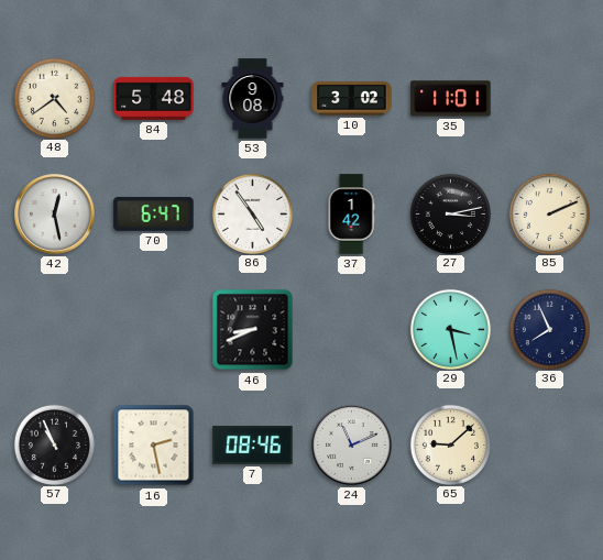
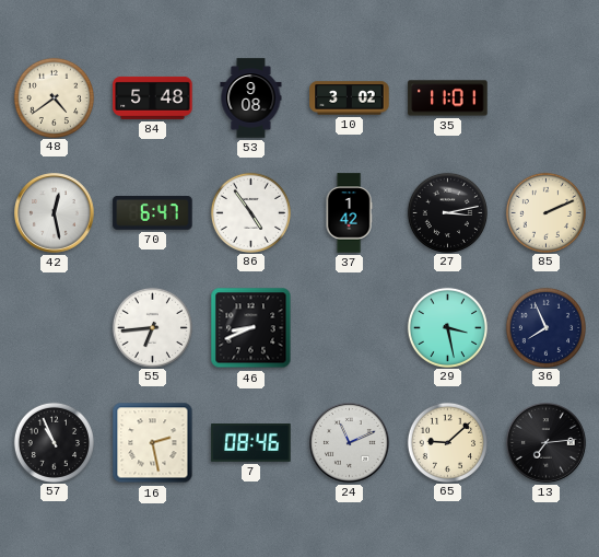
55: none -> 6:44
13: none -> 7:14
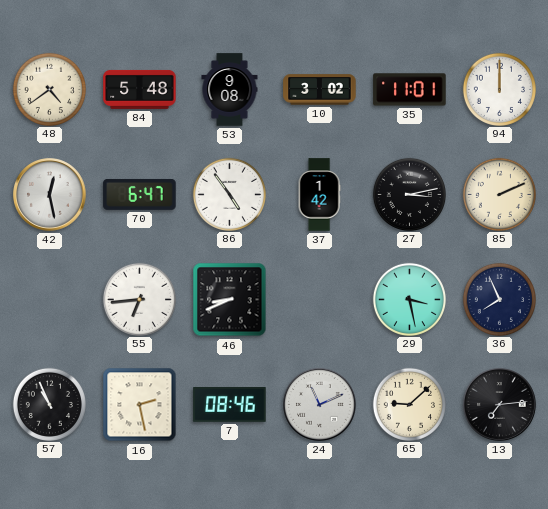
94: none -> 12:00
